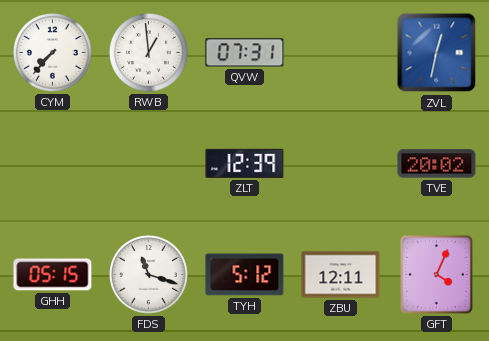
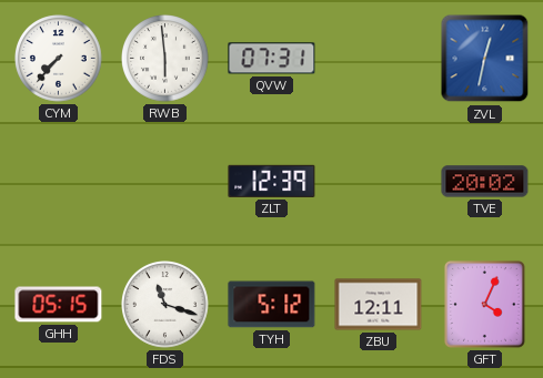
RWB: 12:59 -> 5:59
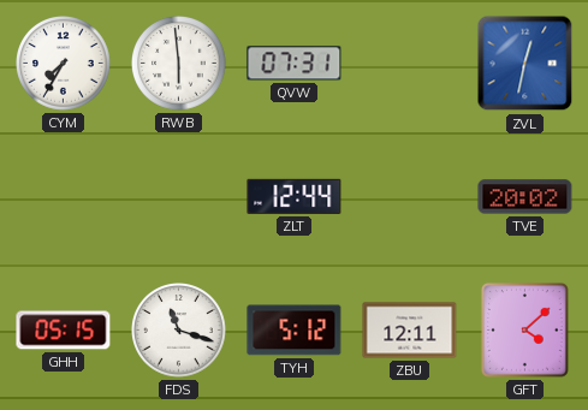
CYM: 7:37 -> 7:35
ZLT: 12:39 -> 12:44
GFT: 4:04 -> 4:08
